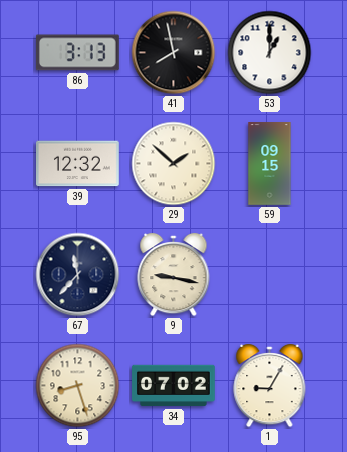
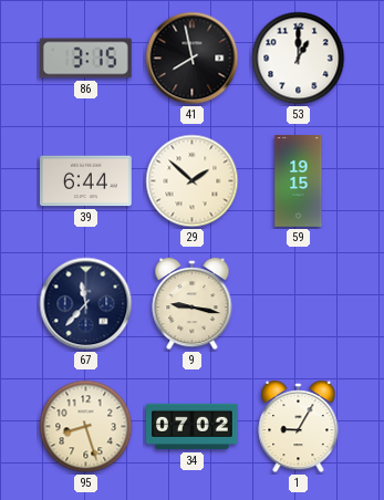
86: 3:13 -> 3:15
39: 12:32 -> 6:44
59: 09:15 -> 19:15
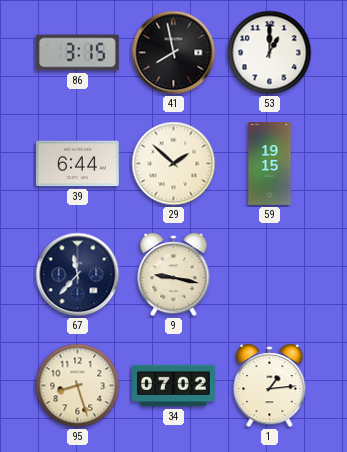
1: 9:05 -> 1:14
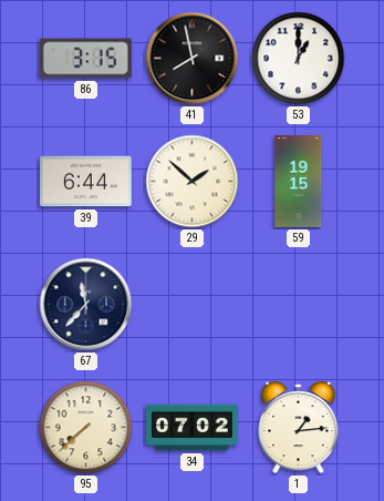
9: 9:17 -> none
95: 8:27 -> 7:38
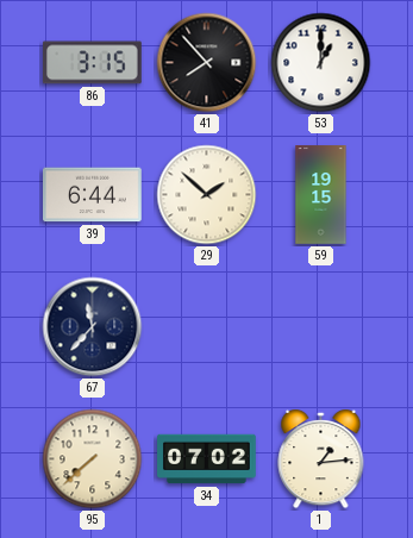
41: 7:58 -> 7:53
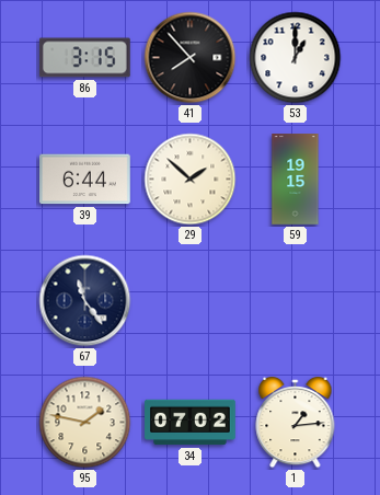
67: 11:37 -> 11:24
95: 7:38 -> 1:47
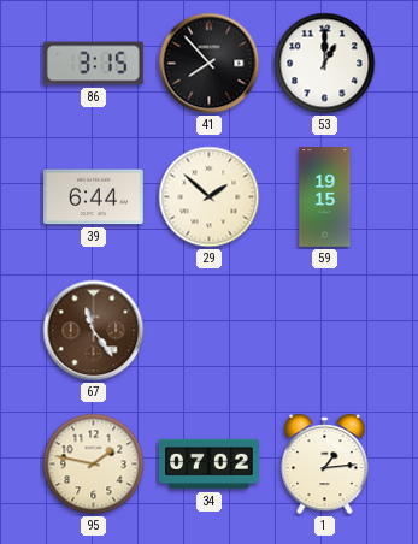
67 dial: navy -> brown
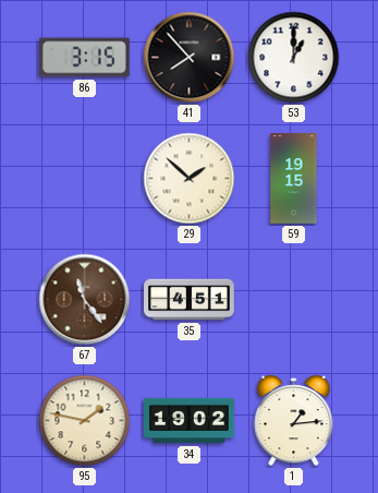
39: 6:44 -> none
35: none -> 4:51
34: 07:02 -> 19:02
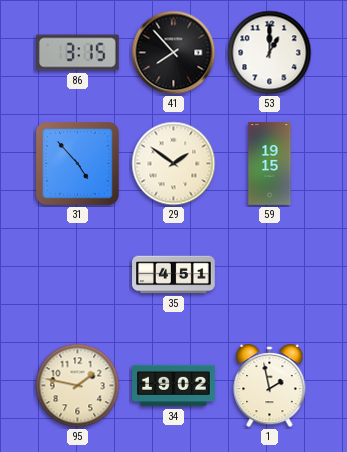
31: none -> 4:53
29: 1:52 -> 1:51
67: 11:24 -> none
1: 1:14 -> 1:58
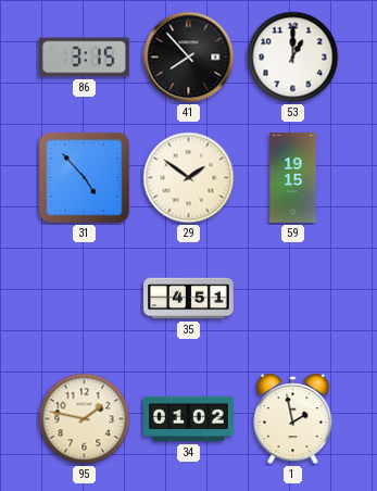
34: 19:02 -> 01:02
